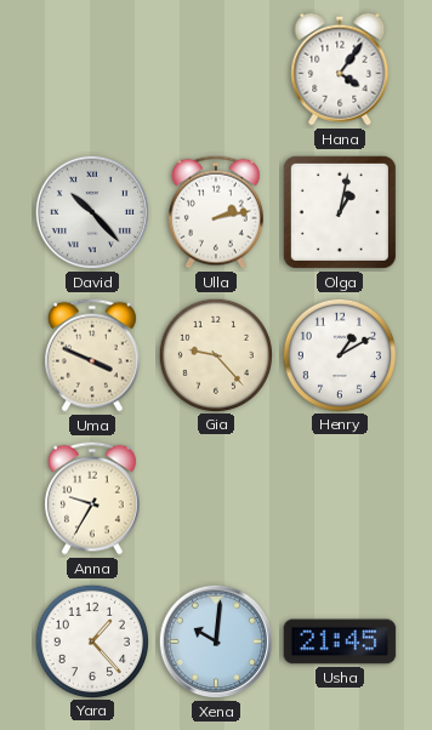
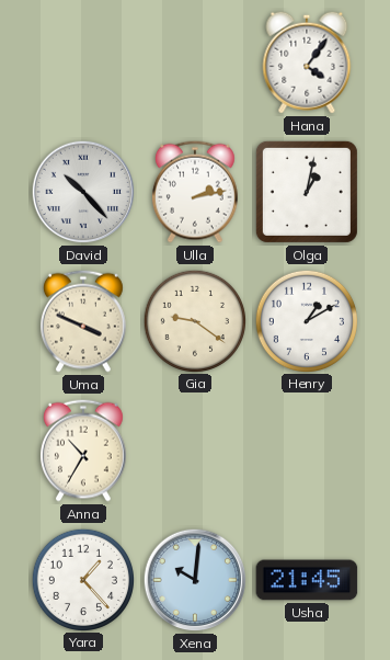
Gia: 9:23 -> 9:21
Anna: 9:35 -> 10:35
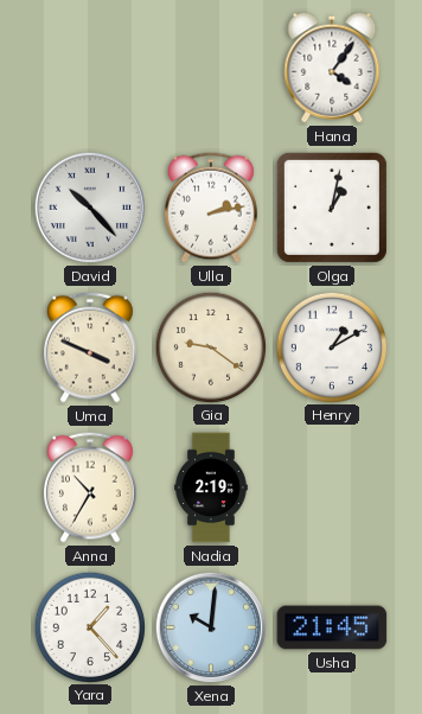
Nadia: none -> 2:19
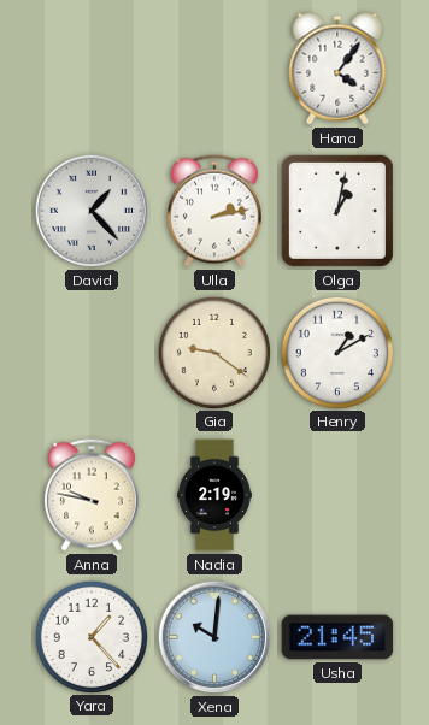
David: 10:23 -> 1:23
Uma: 3:49 -> none
Anna: 10:35 -> 9:47
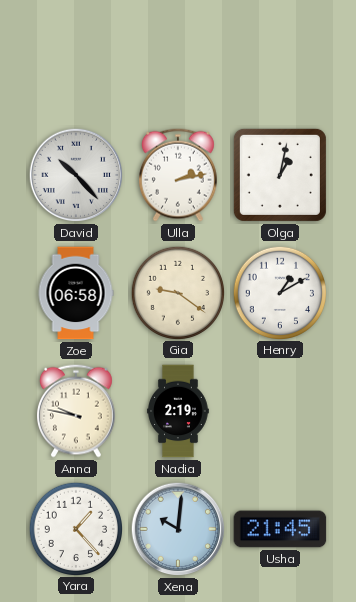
Hana: 4:06 -> none
David: 1:23 -> 10:23
Zoe: none -> 06:58
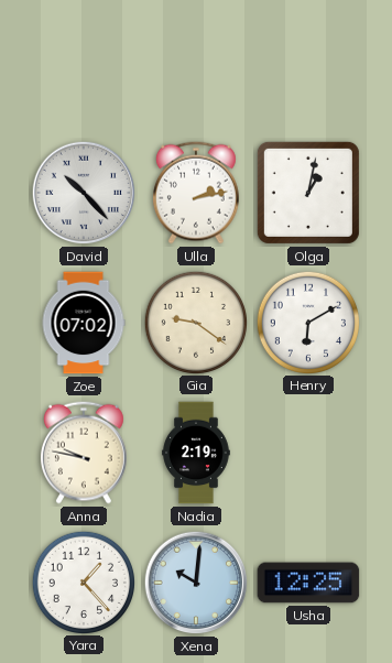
Zoe: 06:58 -> 07:02
Henry: 1:10 -> 6:10
Usha: 21:45 -> 12:25
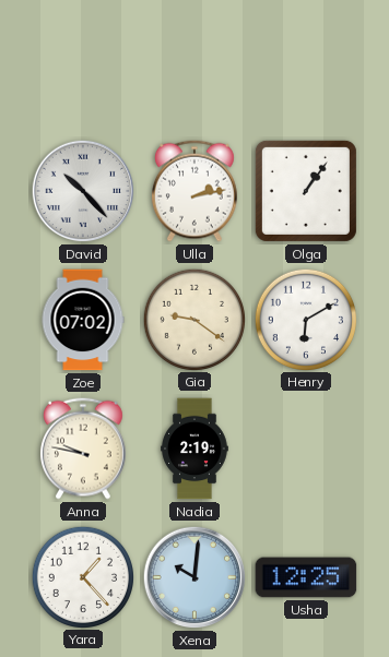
Olga: 1:02 -> 1:06
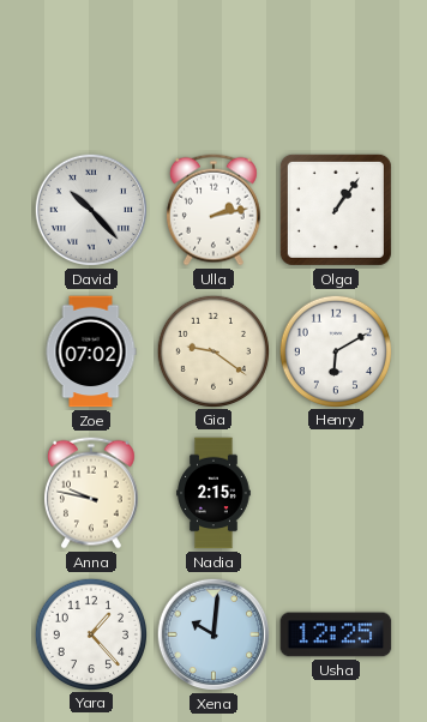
Nadia: 2:19 -> 2:15
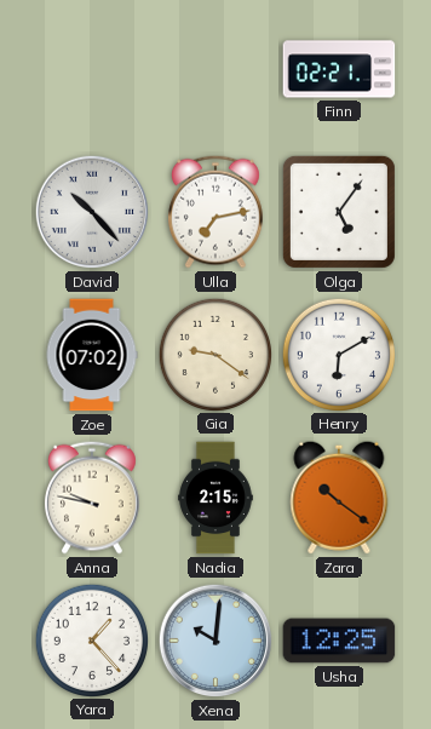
Finn: none -> 02:21
Ulla: 2:13 -> 7:13
Olga: 1:06 -> 5:06
Zara: none -> 10:21
